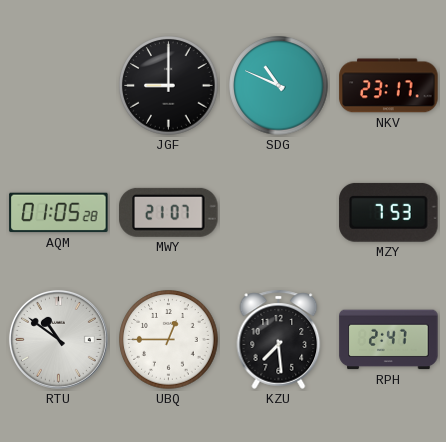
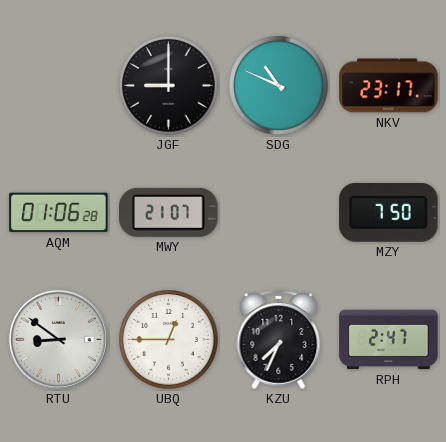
AQM: 01:05 -> 01:06
MZY: 7:53 -> 7:50
RTU: 10:51 -> 8:51
KZU: 7:29 -> 7:34
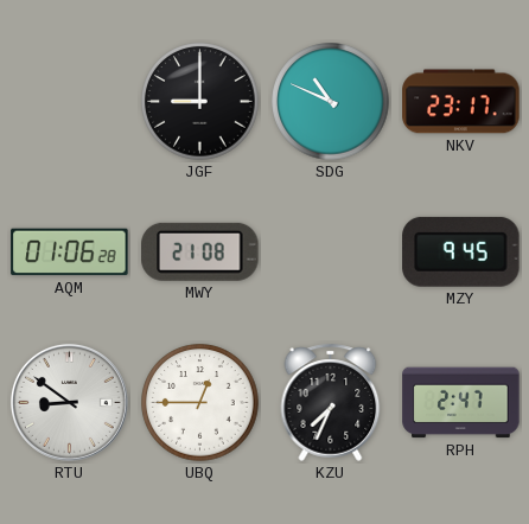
MWY: 21:07 -> 21:08
MZY: 7:50 -> 9:45
